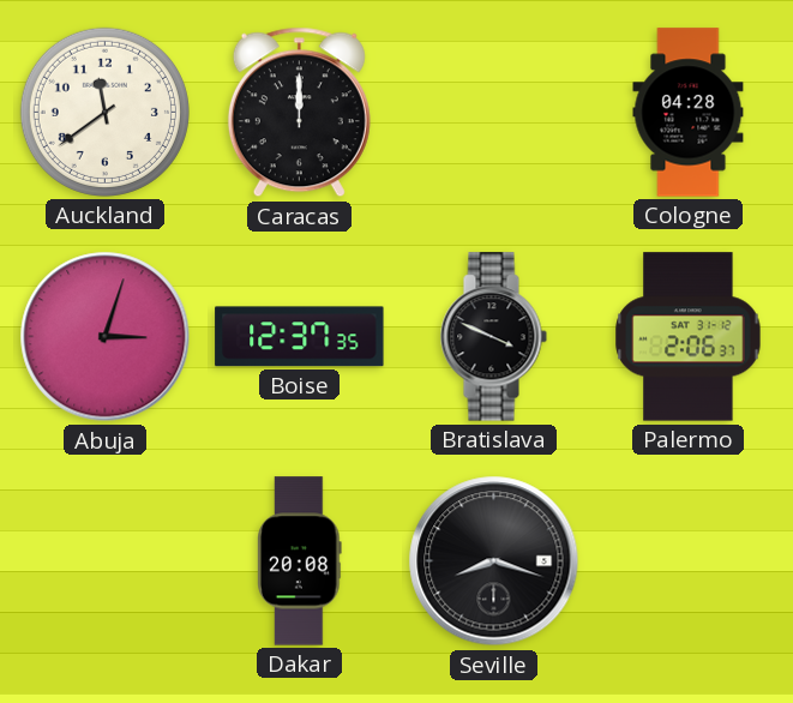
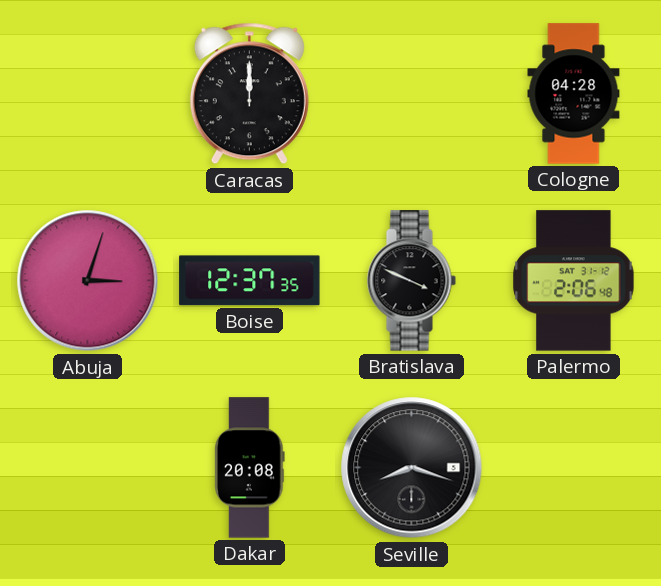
Auckland: 11:39 -> none
Palermo: 2:06:37 -> 2:06:48
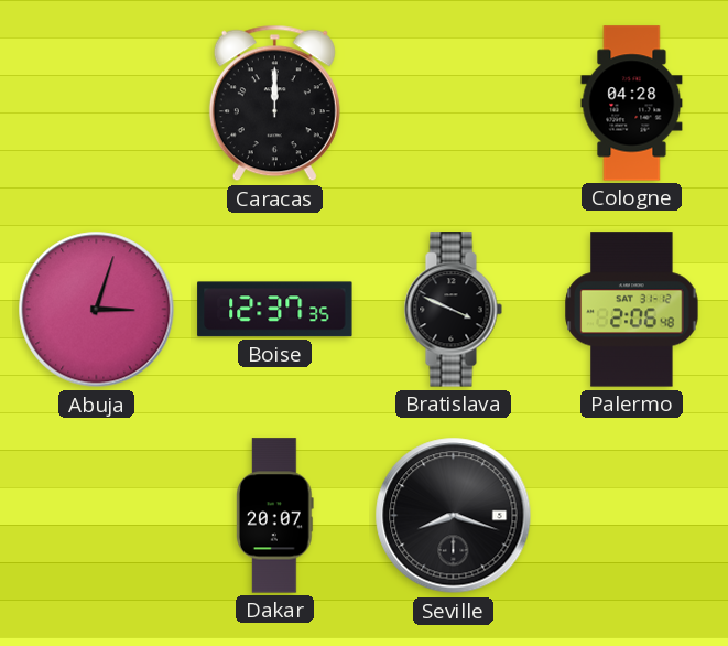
Dakar: 20:08 -> 20:07
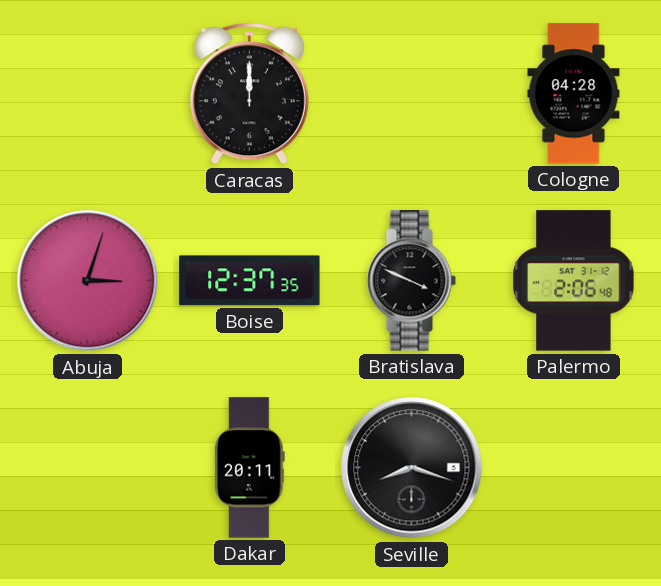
Dakar: 20:07 -> 20:11
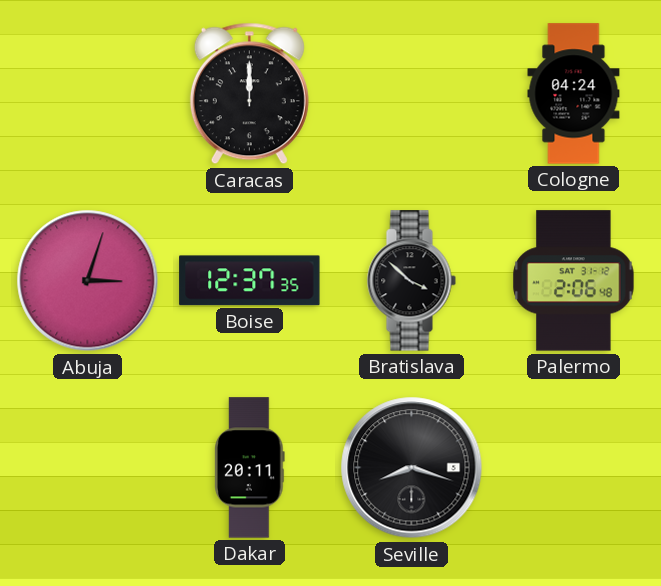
Cologne: 04:28 -> 04:24
Bratislava: 3:49 -> 3:52
